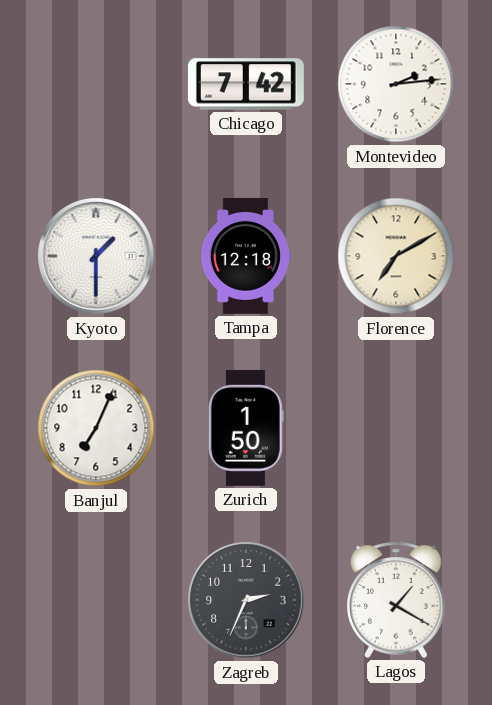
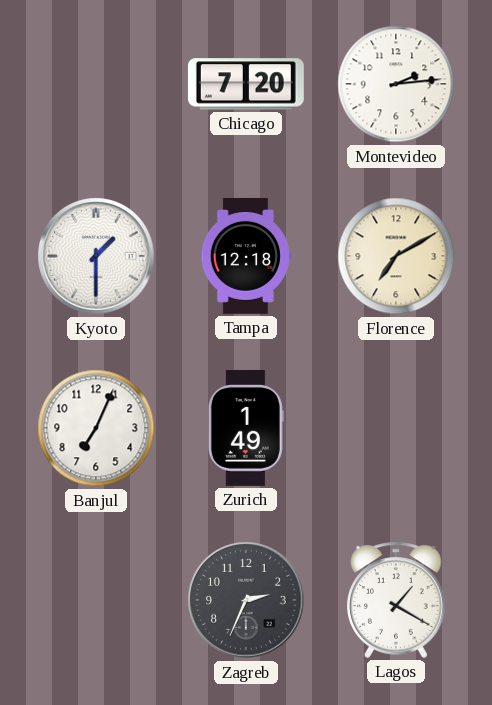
Chicago: 7:42 -> 7:20
Zurich: 1:50 -> 1:49
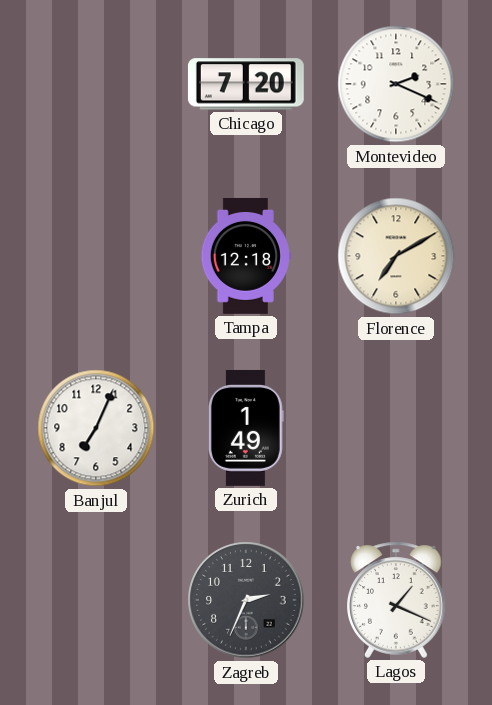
Montevideo: 2:14 -> 2:19
Kyoto: 1:30 -> none
Lagos: 1:20 -> 1:19
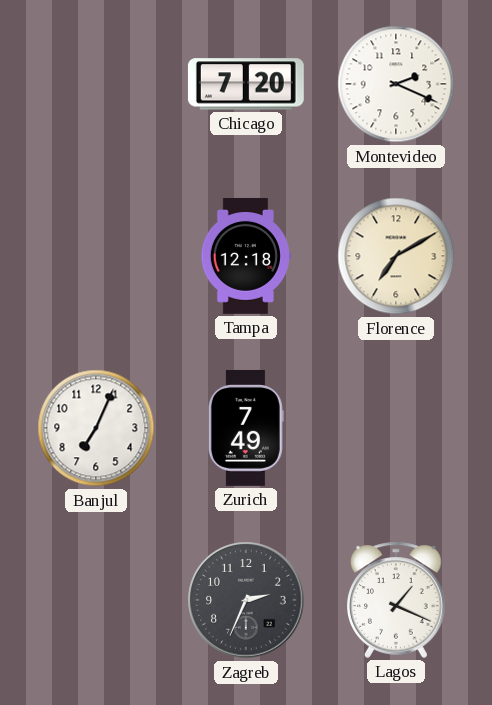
Zurich: 1:49 -> 7:49
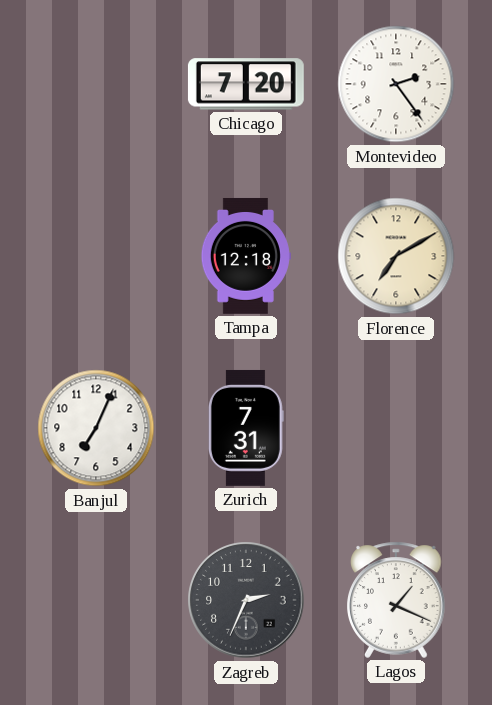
Montevideo: 2:19 -> 2:24
Zurich: 7:49 -> 7:31
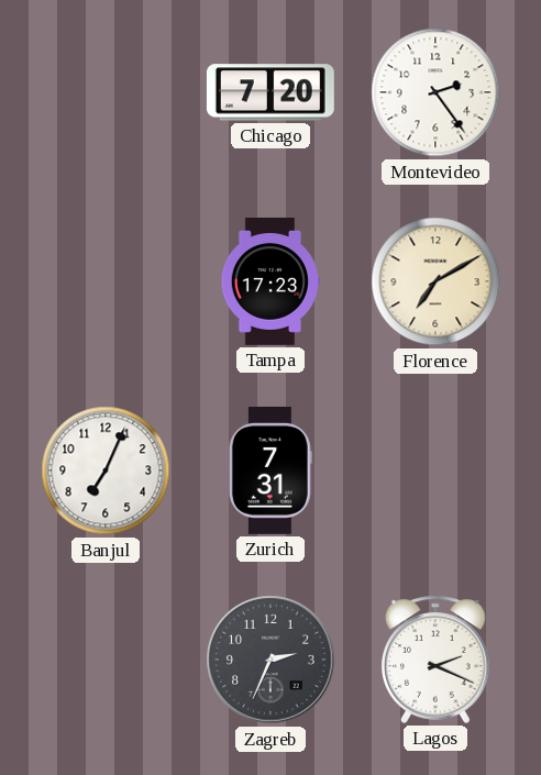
Tampa: 12:18 -> 17:23
Lagos: 1:19 -> 2:19
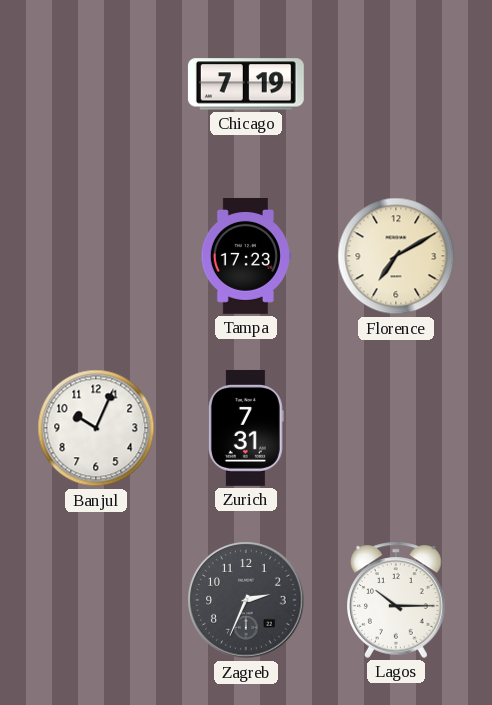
Chicago: 7:20 -> 7:19
Montevideo: 2:24 -> none
Banjul: 7:04 -> 10:04
Lagos: 2:19 -> 10:15
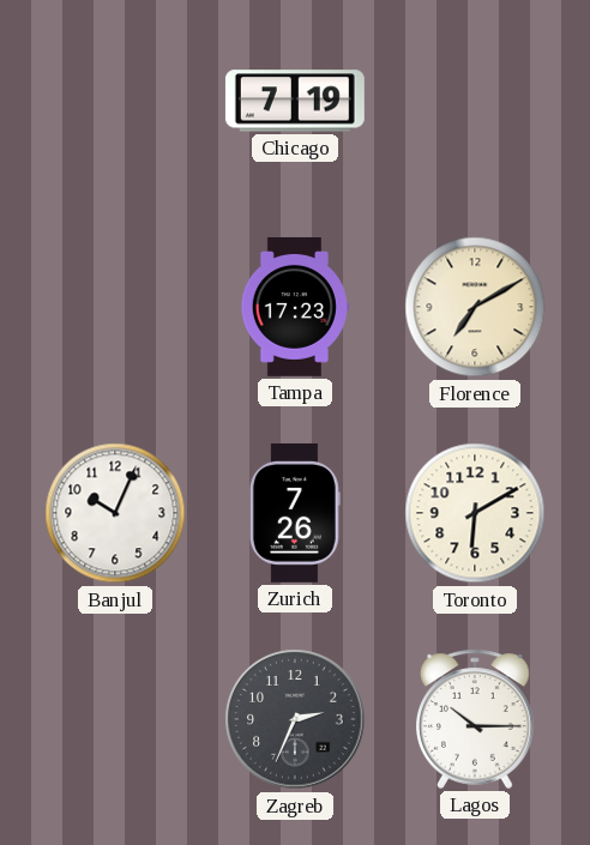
Zurich: 7:31 -> 7:26
Toronto: none -> 6:10
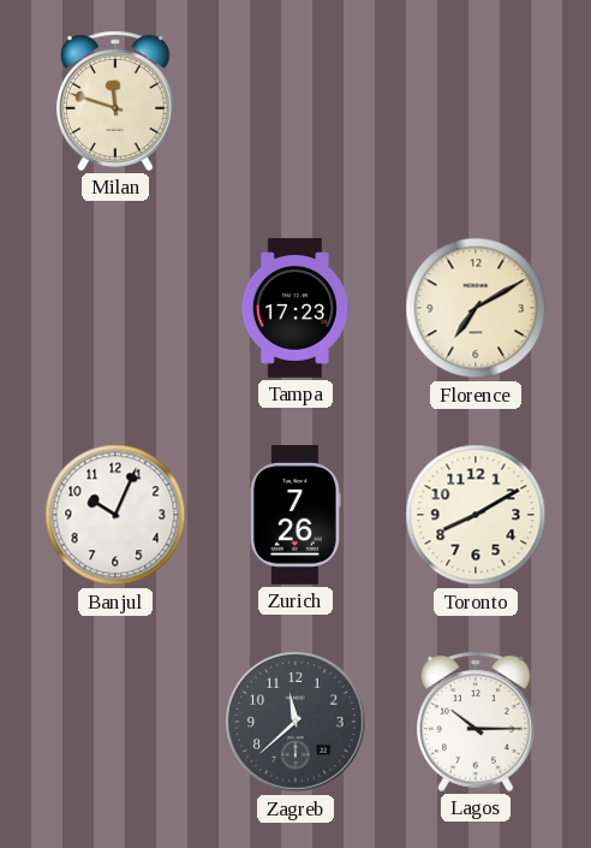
Milan: none -> 11:48
Chicago: 7:19 -> none
Toronto: 6:10 -> 8:10
Zagreb: 2:34 -> 11:38
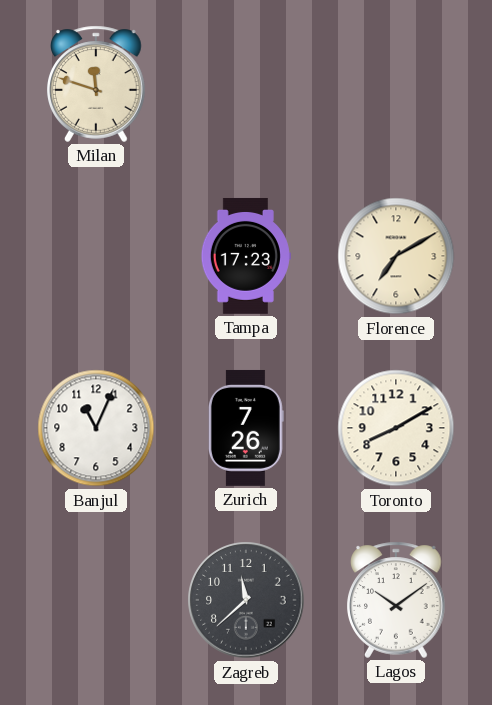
Banjul: 10:04 -> 11:04
Lagos: 10:15 -> 10:09
